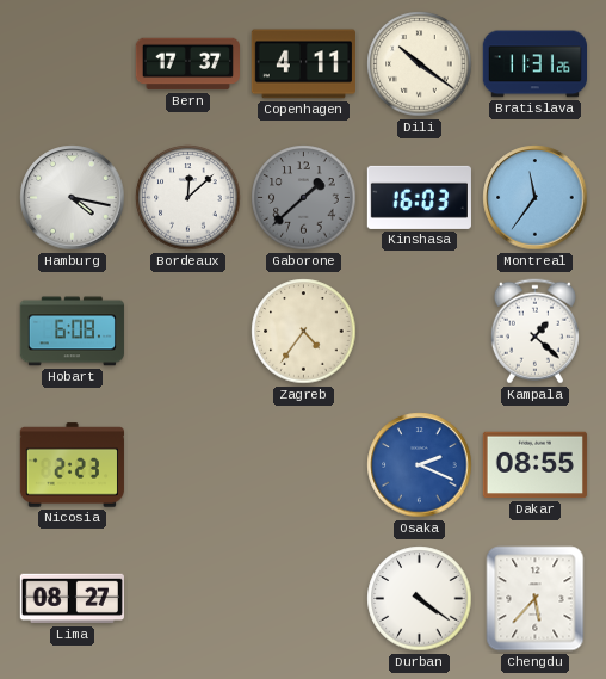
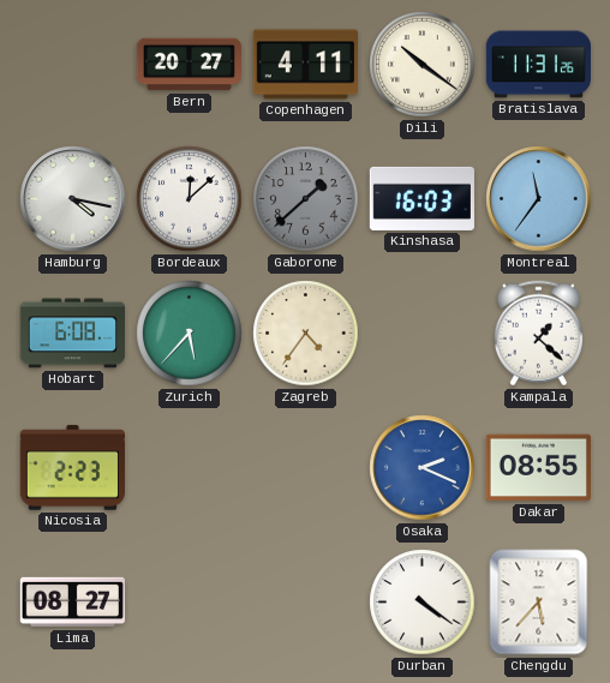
Bern: 17:37 -> 20:27
Zurich: none -> 5:37
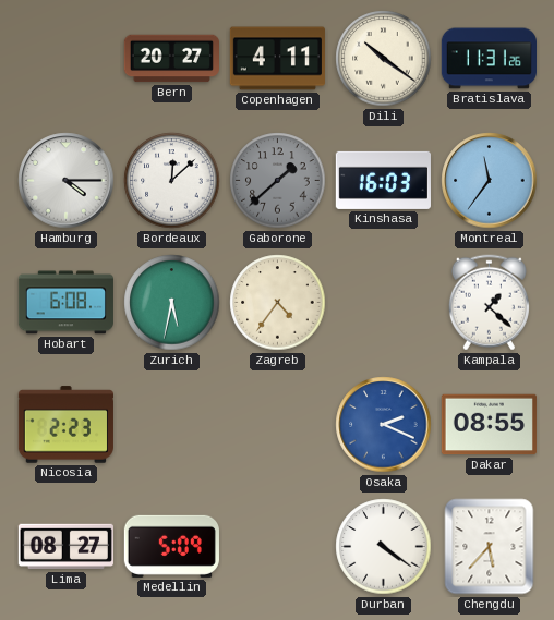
Hamburg: 4:17 -> 4:15
Zurich: 5:37 -> 5:32
Medellin: none -> 5:09
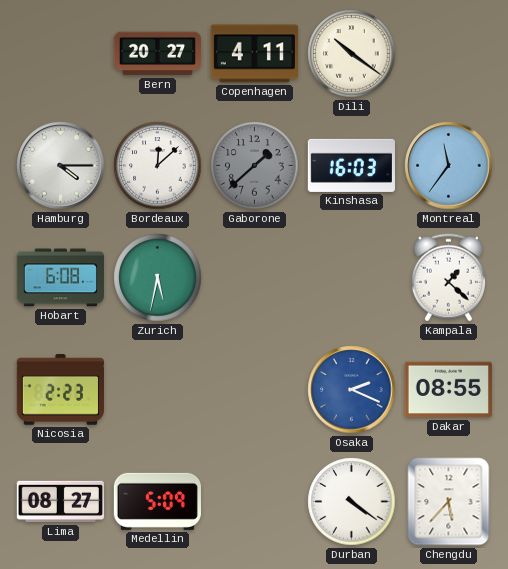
Bratislava: 11:31 -> none
Zagreb: 4:36 -> none
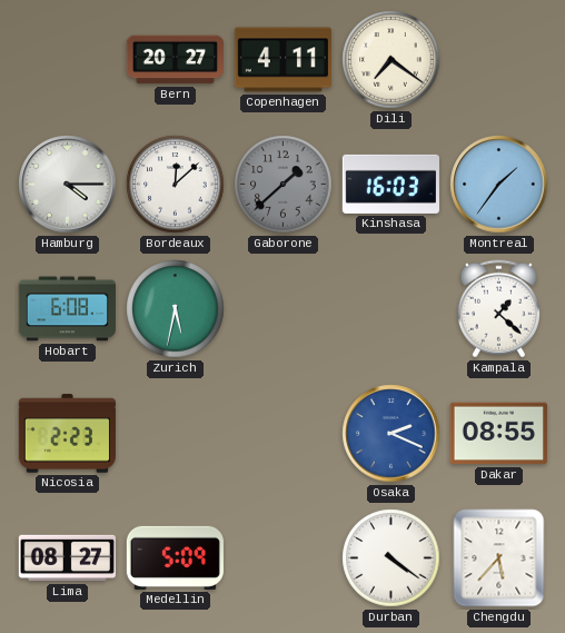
Dili: 10:21 -> 7:21
Montreal: 11:36 -> 1:36
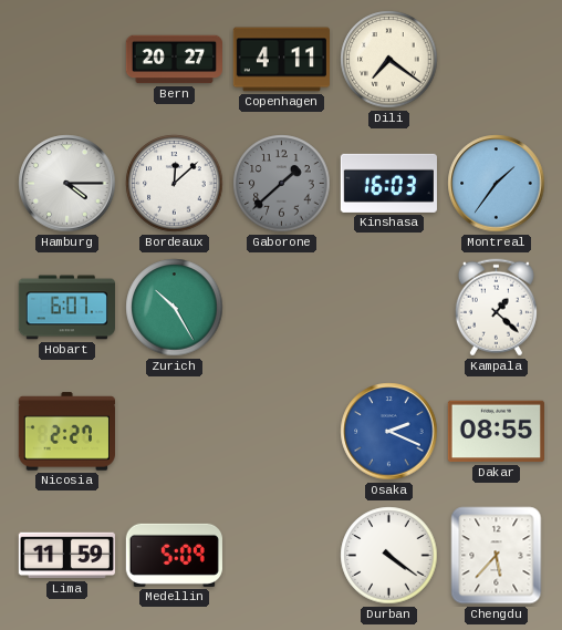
Hobart: 6:08 -> 6:07
Zurich: 5:32 -> 10:25
Nicosia: 2:23 -> 2:27
Lima: 08:27 -> 11:59
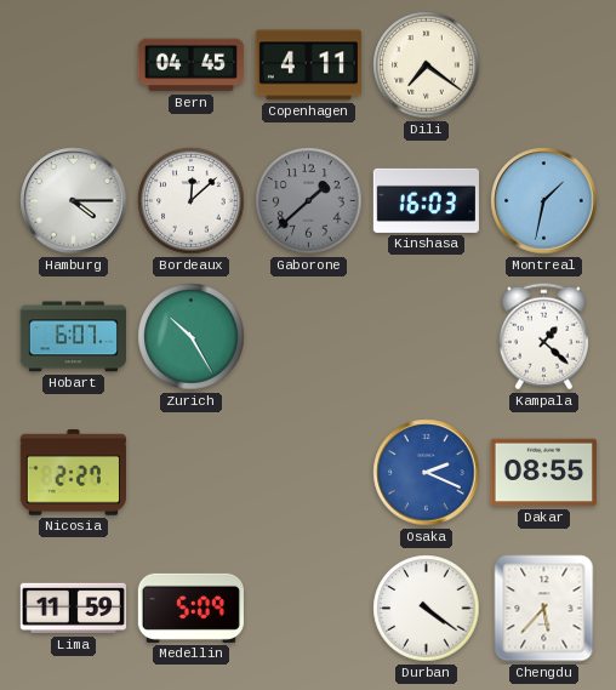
Bern: 20:27 -> 04:45
Montreal: 1:36 -> 1:32
